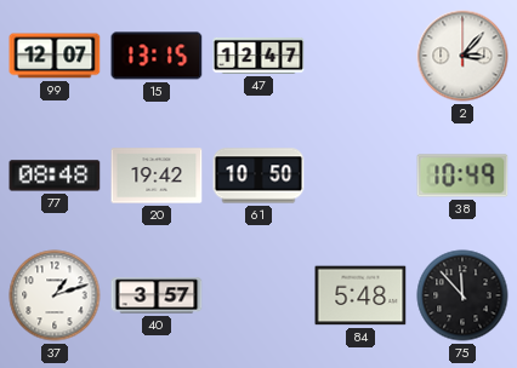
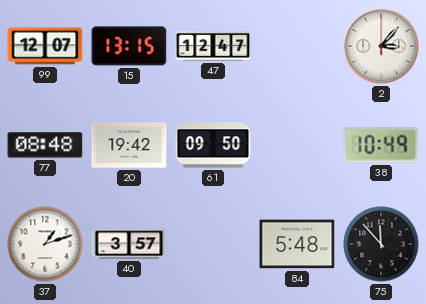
61: 10:50 -> 09:50
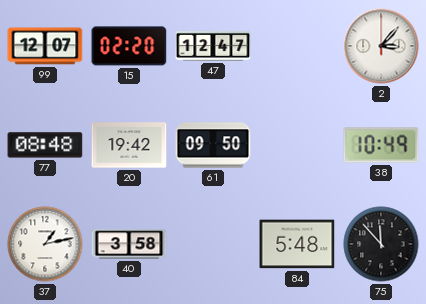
15: 13:15 -> 02:20
37: 1:12 -> 1:13
40: 3:57 -> 3:58
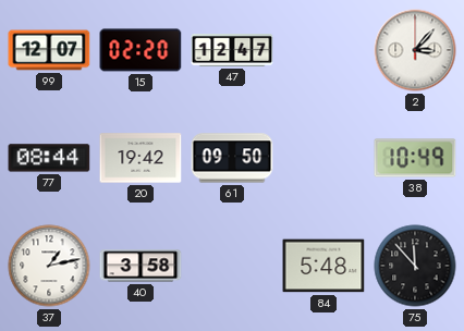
77: 08:48 -> 08:44
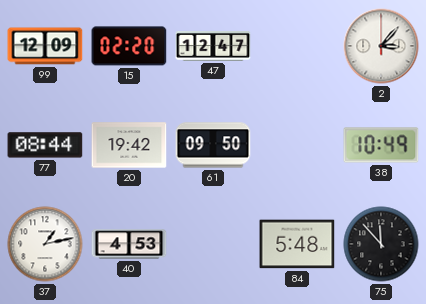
99: 12:07 -> 12:09
40: 3:58 -> 4:53
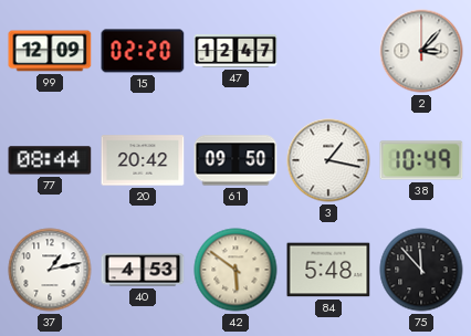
20: 19:42 -> 20:42
3: none -> 1:17
42: none -> 5:51
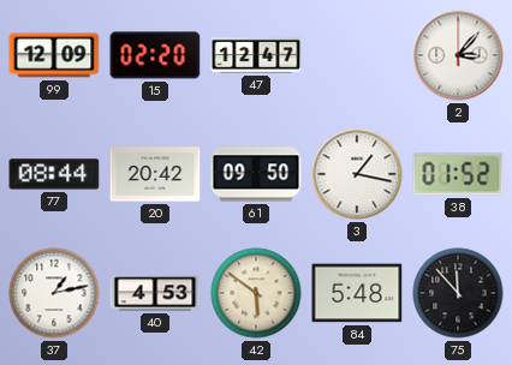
38: 10:49 -> 01:52
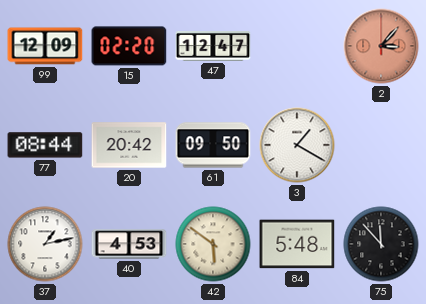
2 dial: white -> salmon
3: 1:17 -> 1:20
38: 01:52 -> none
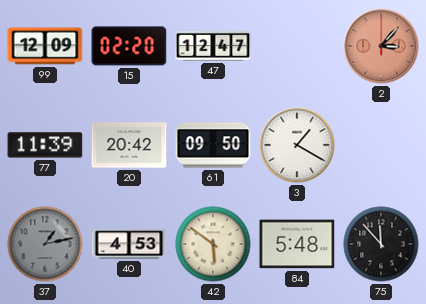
77: 08:44 -> 11:39
37 dial: white -> grey
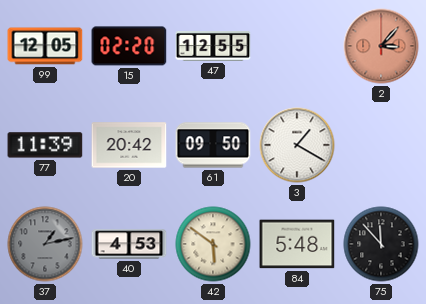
99: 12:09 -> 12:05
47: 12:47 -> 12:55
